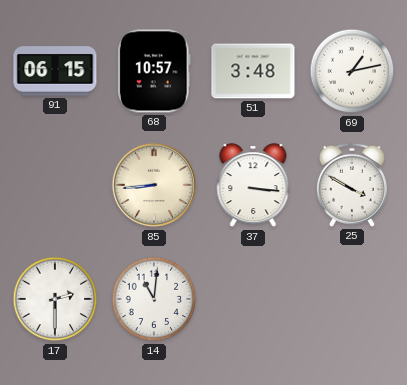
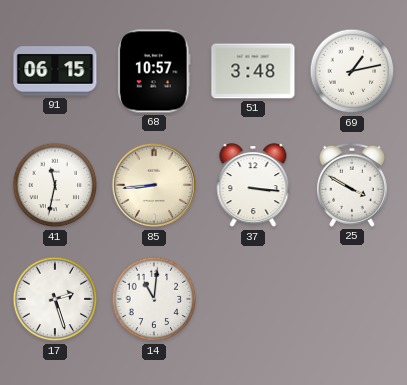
41: none -> 11:32
17: 2:30 -> 2:27
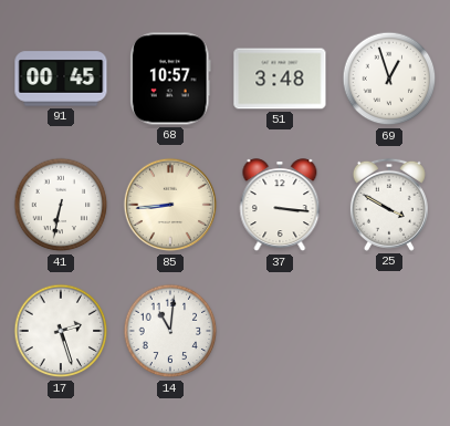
91: 06:15 -> 00:45
69: 1:13 -> 12:57
41: 11:32 -> 6:32
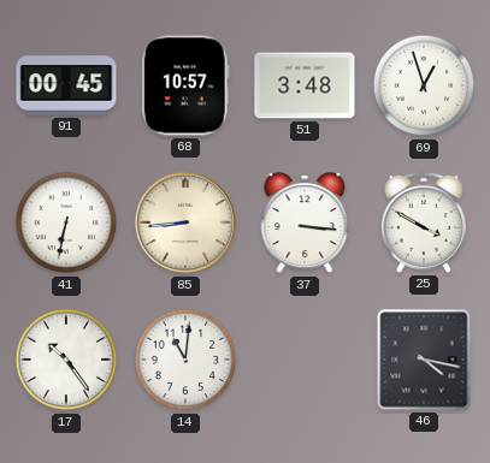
17: 2:27 -> 10:24
46: none -> 4:17
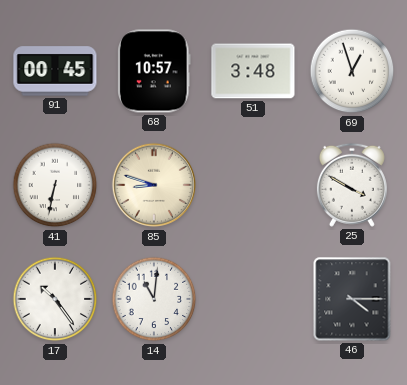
85: 8:44 -> 8:48
37: 3:16 -> none
46: 4:17 -> 4:15
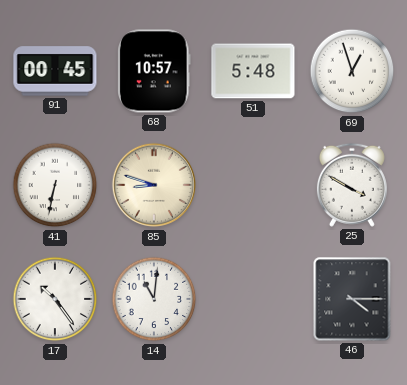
51: 3:48 -> 5:48
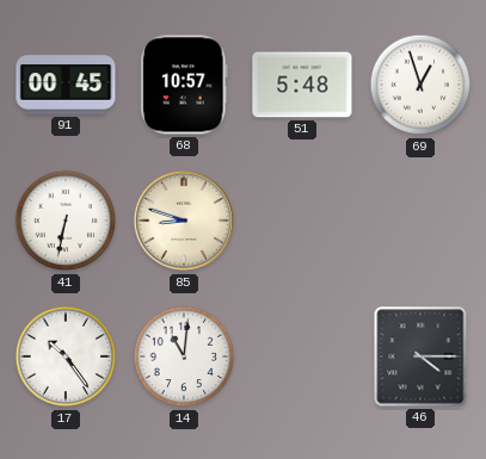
25: 3:50 -> none
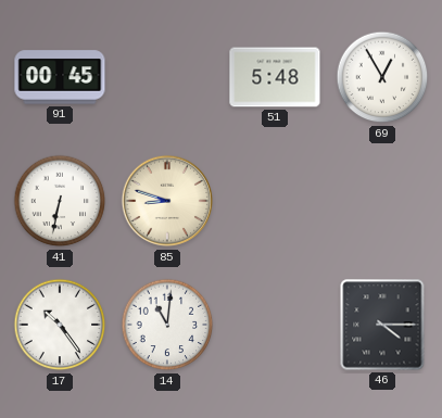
68: 10:57 -> none
69: 12:57 -> 12:55
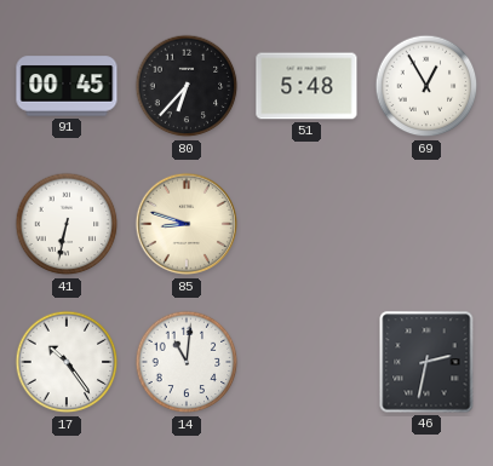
80: none -> 6:37
46: 4:15 -> 2:32
